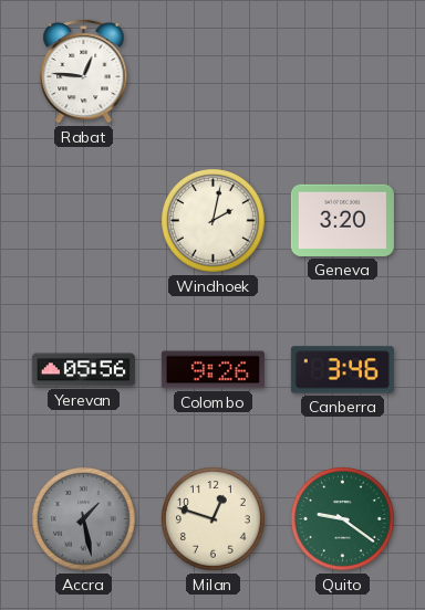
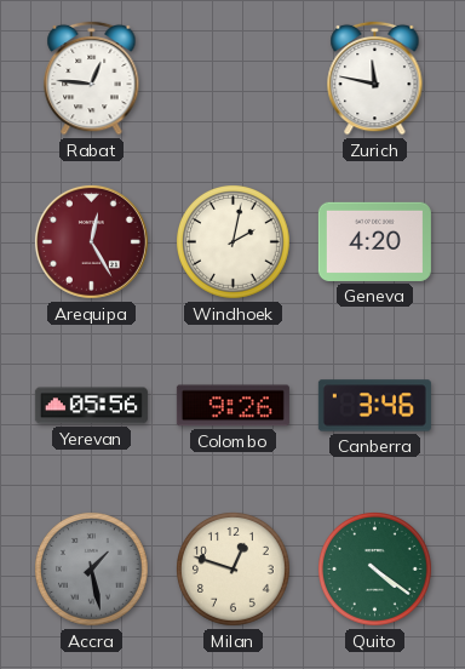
Zurich: none -> 11:47
Arequipa: none -> 12:25
Geneva: 3:20 -> 4:20
Quito: 9:21 -> 4:21
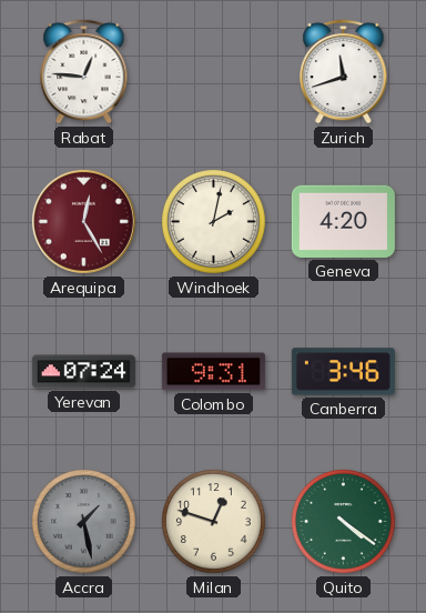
Zurich: 11:47 -> 11:42
Yerevan: 05:56 -> 07:24
Colombo: 9:26 -> 9:31
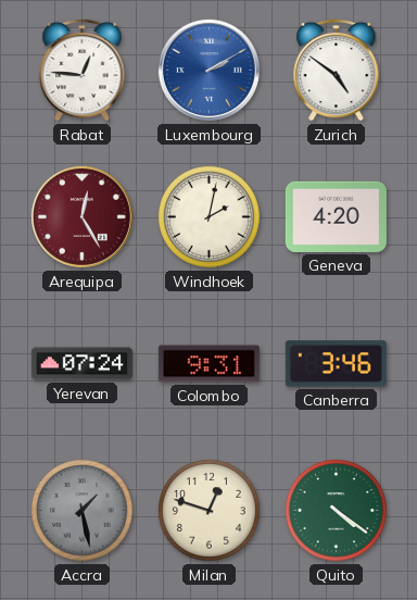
Luxembourg: none -> 2:10
Zurich: 11:42 -> 4:51
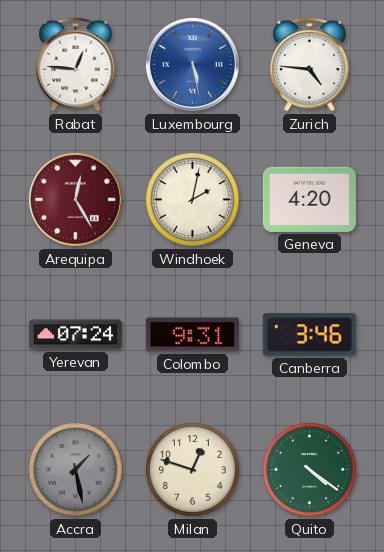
Luxembourg: 2:10 -> 5:28
Zurich: 4:51 -> 4:46
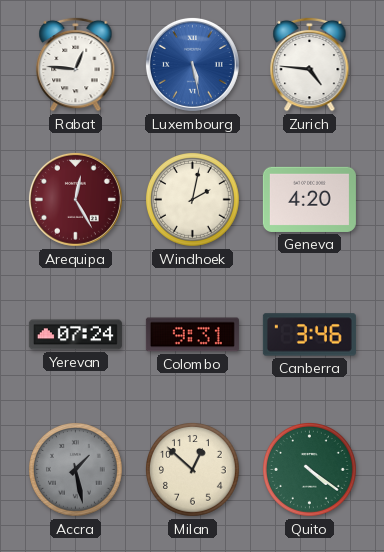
Milan: 12:48 -> 12:52
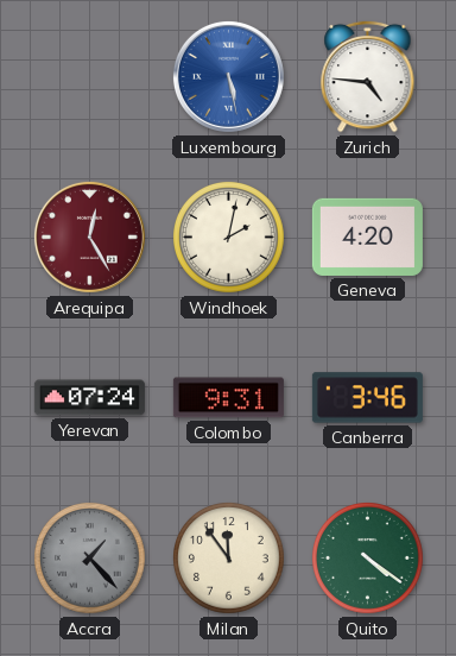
Rabat: 12:46 -> none
Accra: 1:28 -> 1:23
Milan: 12:52 -> 11:54
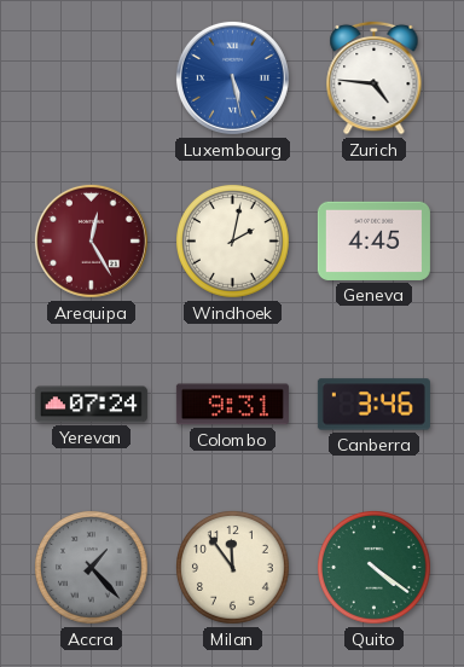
Geneva: 4:20 -> 4:45
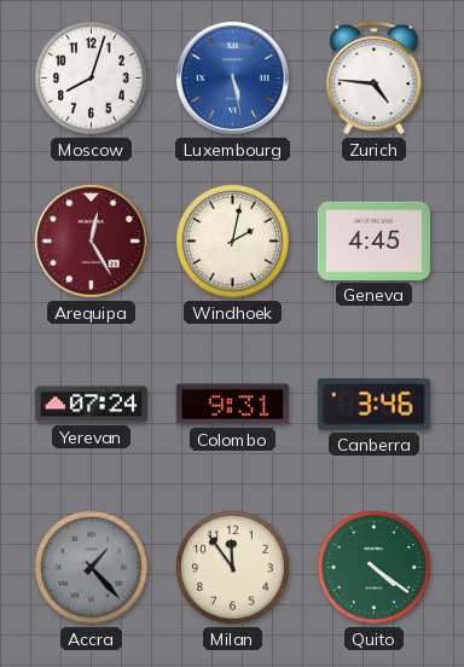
Moscow: none -> 8:03
